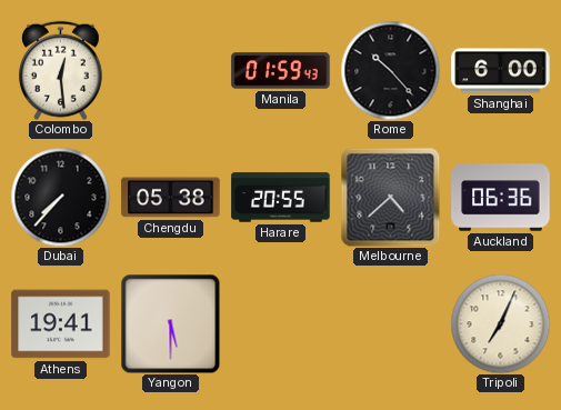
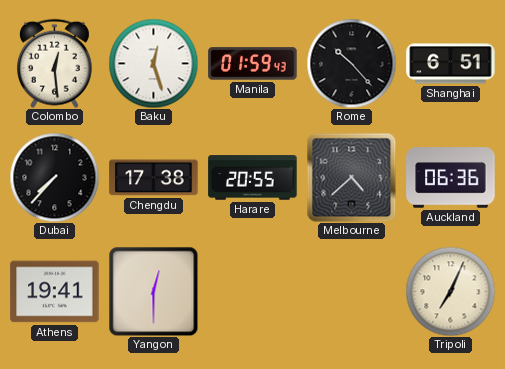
Baku: none -> 12:27
Shanghai: 6:00 -> 6:51
Chengdu: 05:38 -> 17:38
Yangon: 5:30 -> 12:30
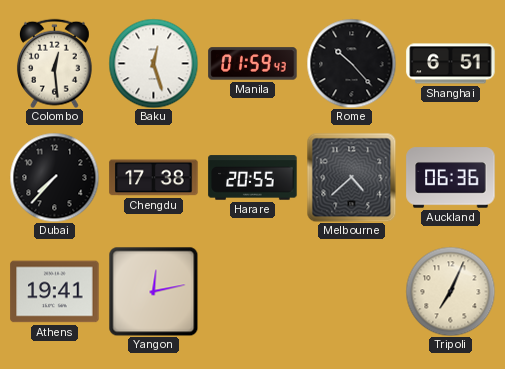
Yangon: 12:30 -> 12:13
